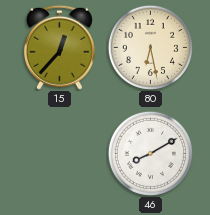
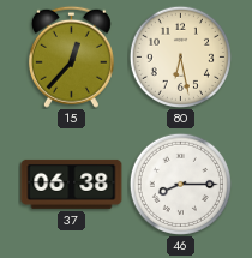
37: none -> 06:38
46: 8:10 -> 8:15
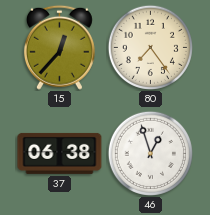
80: 6:28 -> 7:24
46: 8:15 -> 12:57
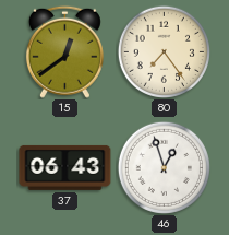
15: 12:37 -> 12:39
37: 06:38 -> 06:43
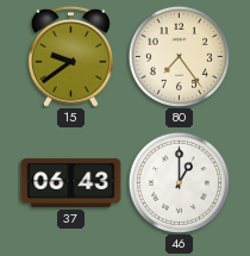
15: 12:39 -> 9:39
46: 12:57 -> 1:00
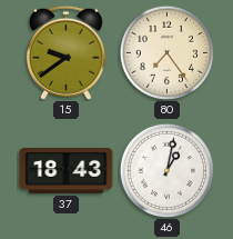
37: 06:43 -> 18:43
46: 1:00 -> 1:02
